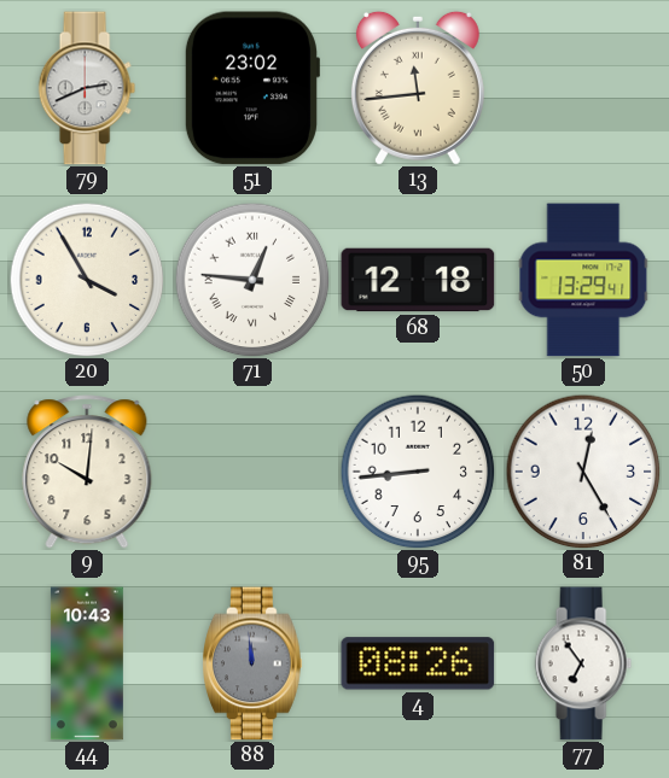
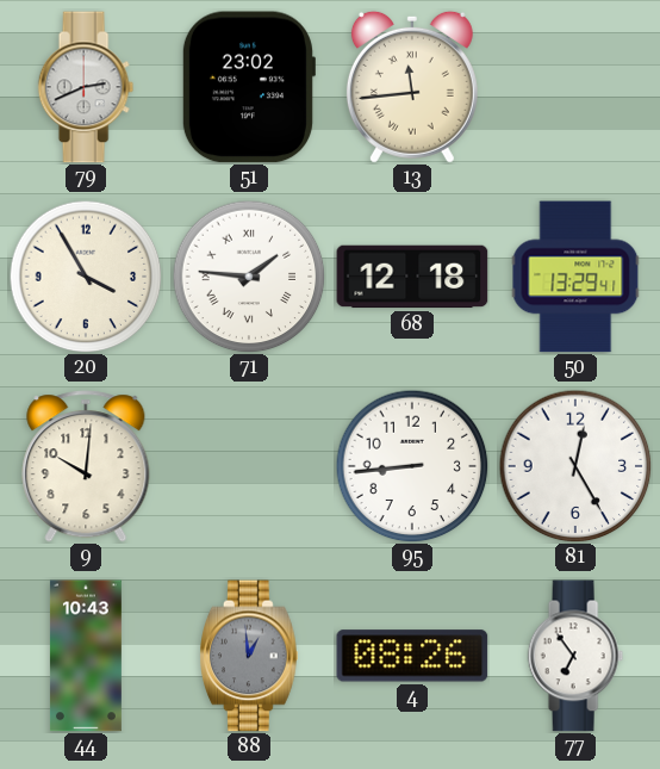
71: 12:46 -> 1:46
88: 11:59 -> 12:59
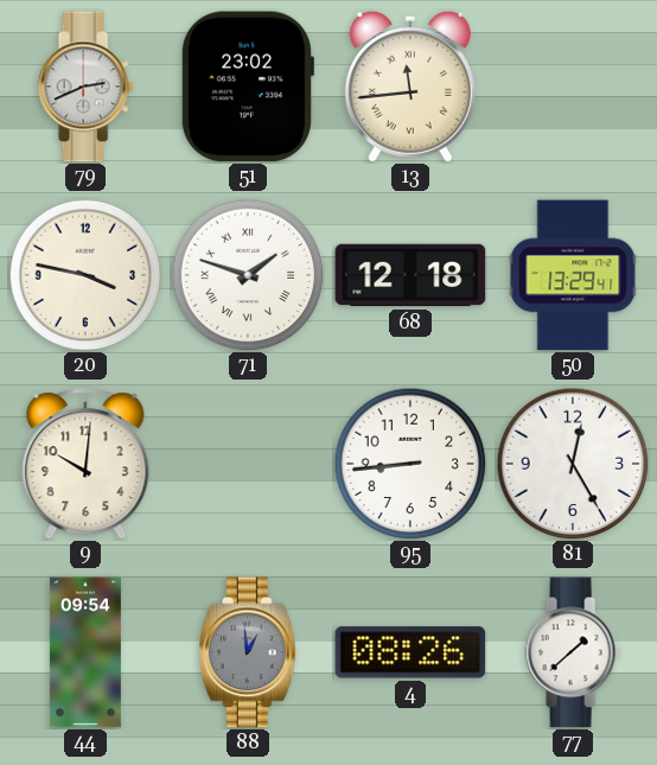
20: 3:55 -> 3:47
71: 1:46 -> 1:48
44: 10:43 -> 09:54
77: 6:54 -> 1:38
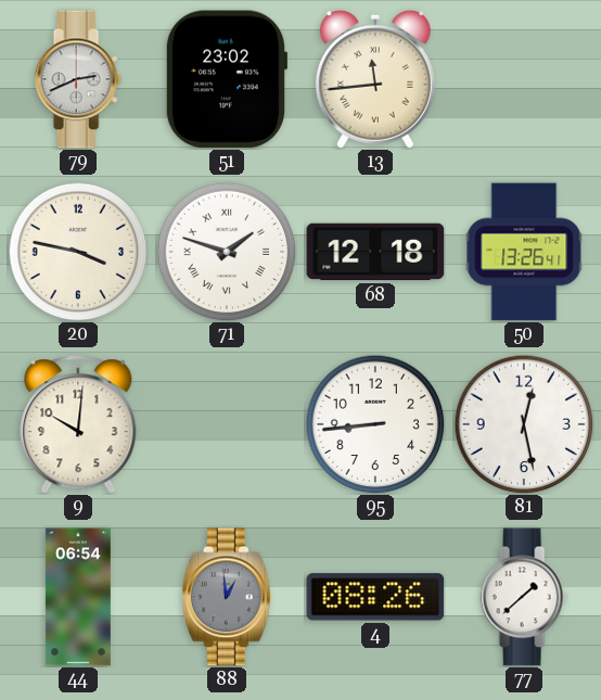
50: 13:29 -> 13:26
81: 12:25 -> 12:28
44: 09:54 -> 06:54
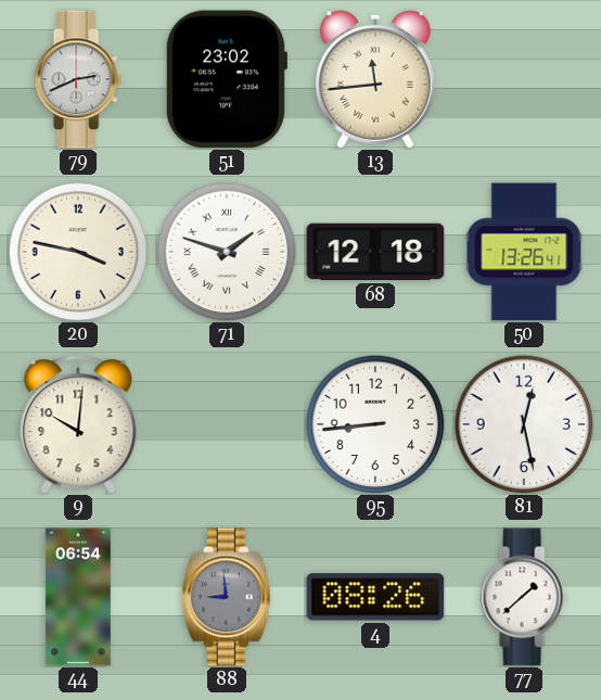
88: 12:59 -> 8:59
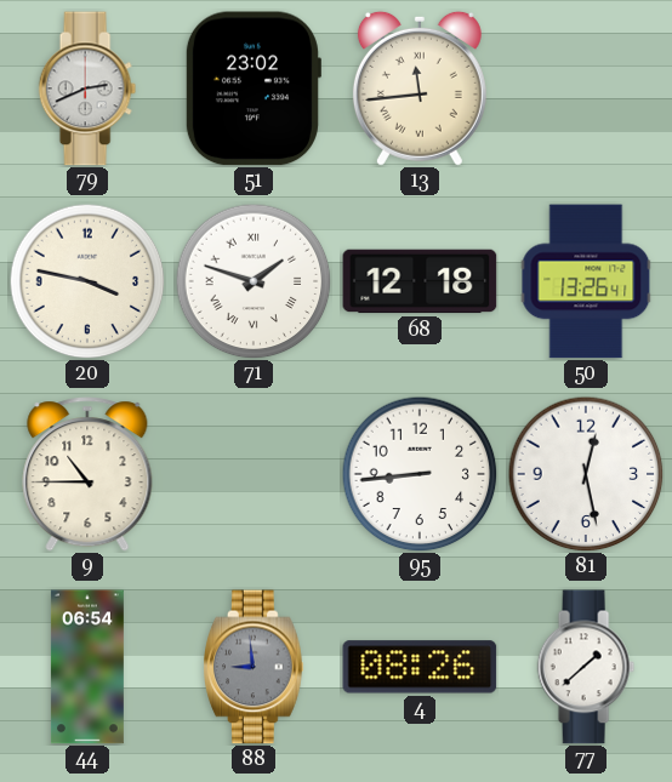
9: 10:01 -> 10:45
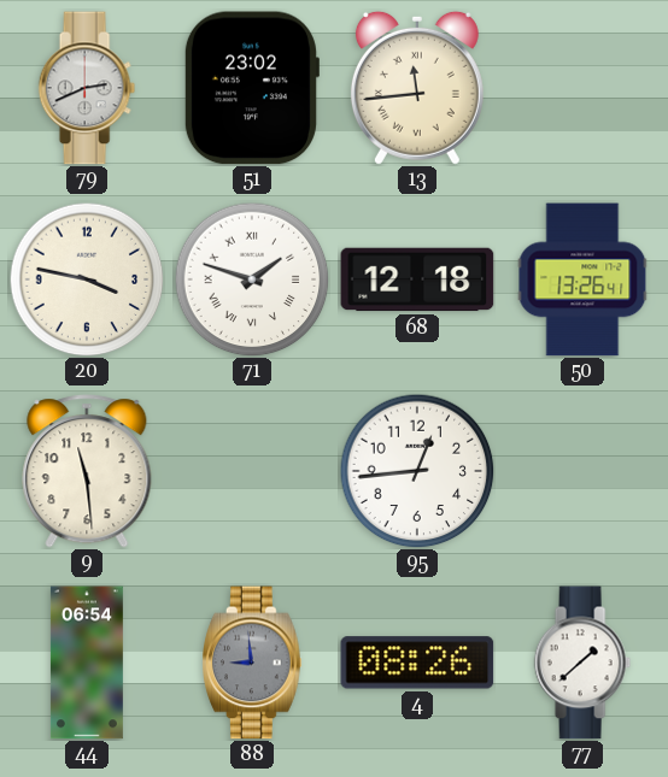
9: 10:45 -> 11:29
95: 8:44 -> 12:44
81: 12:28 -> none
